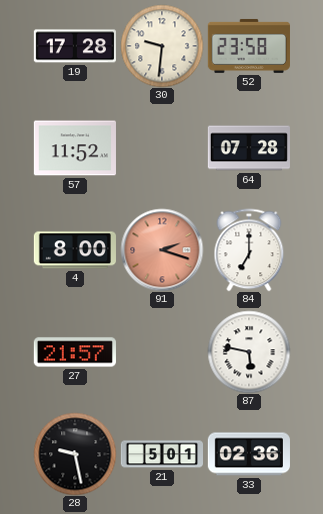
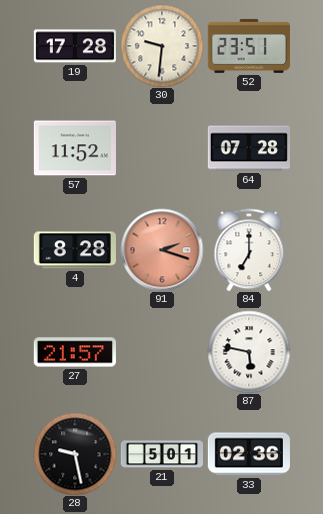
52: 23:58 -> 23:51
4: 8:00 -> 8:28
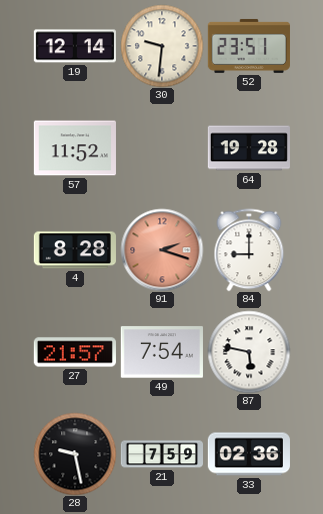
19: 17:28 -> 12:14
64: 07:28 -> 19:28
84: 7:00 -> 9:00
49: none -> 7:54
21: 5:01 -> 7:59
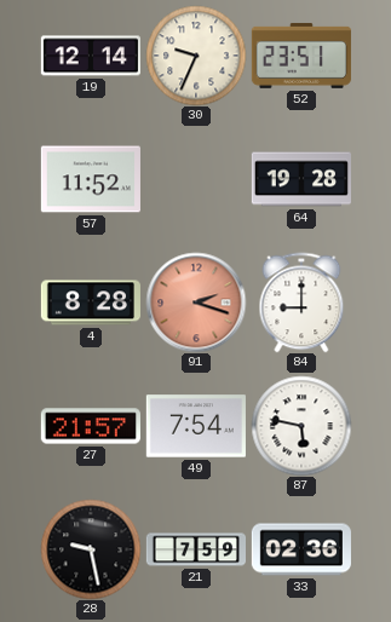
30: 9:31 -> 9:34
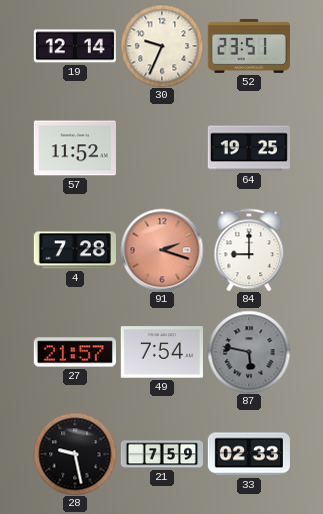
64: 19:28 -> 19:25
4: 8:28 -> 7:28
87 dial: white -> grey
33: 02:36 -> 02:33
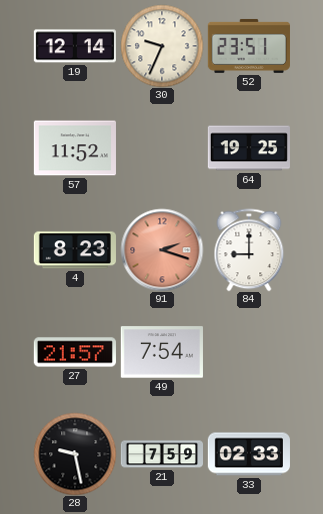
4: 7:28 -> 8:23
87: 5:47 -> none
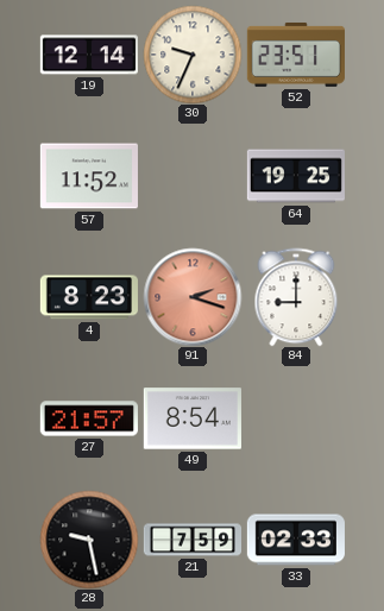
49: 7:54 -> 8:54
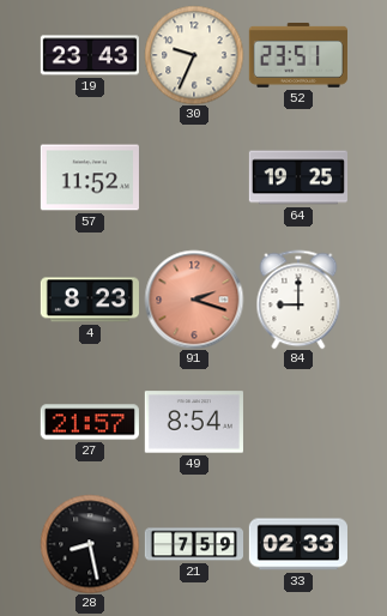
19: 12:14 -> 23:43
28: 9:28 -> 8:28
